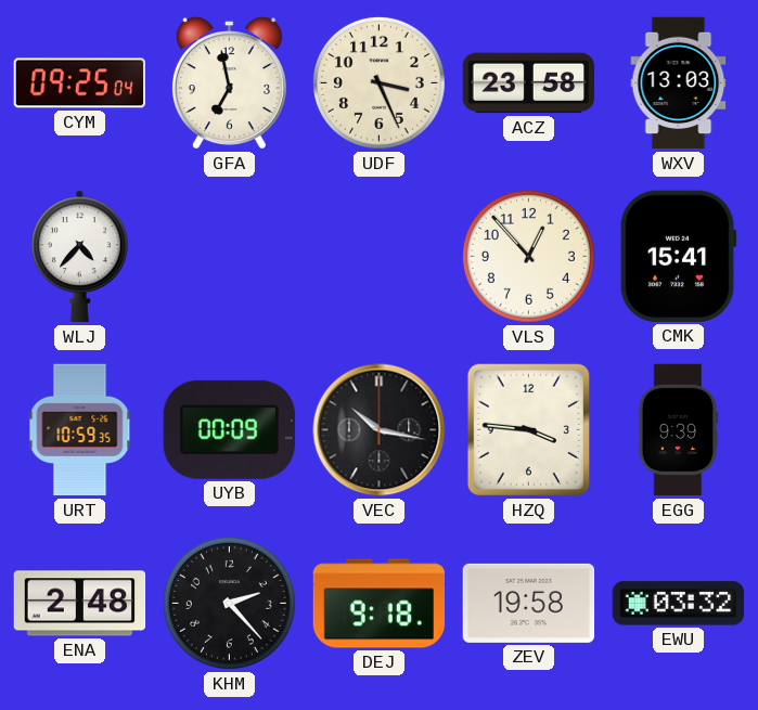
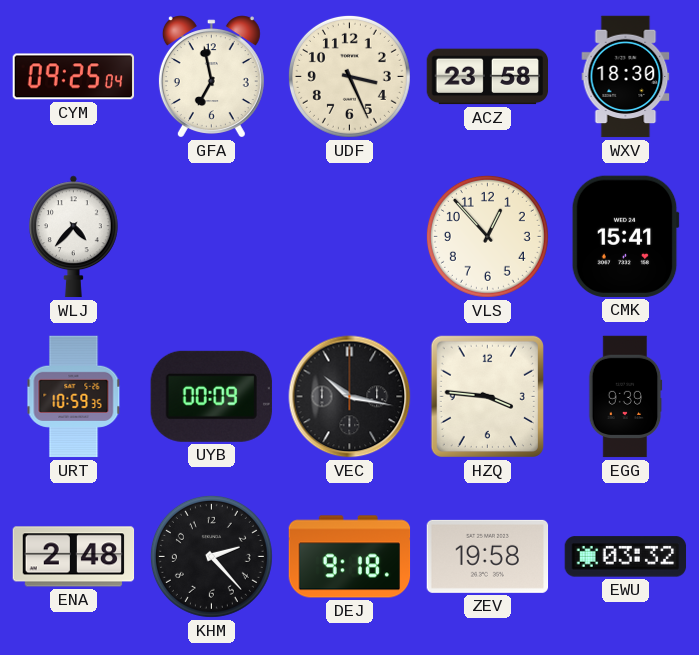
WXV: 13:03 -> 18:30
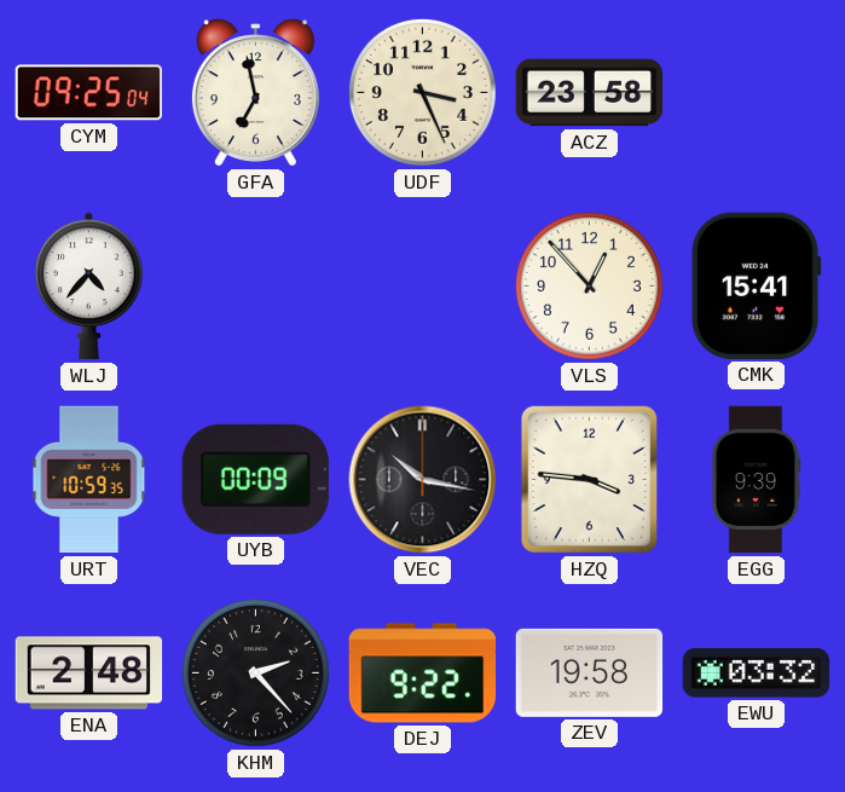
WXV: 18:30 -> none
DEJ: 9:18 -> 9:22
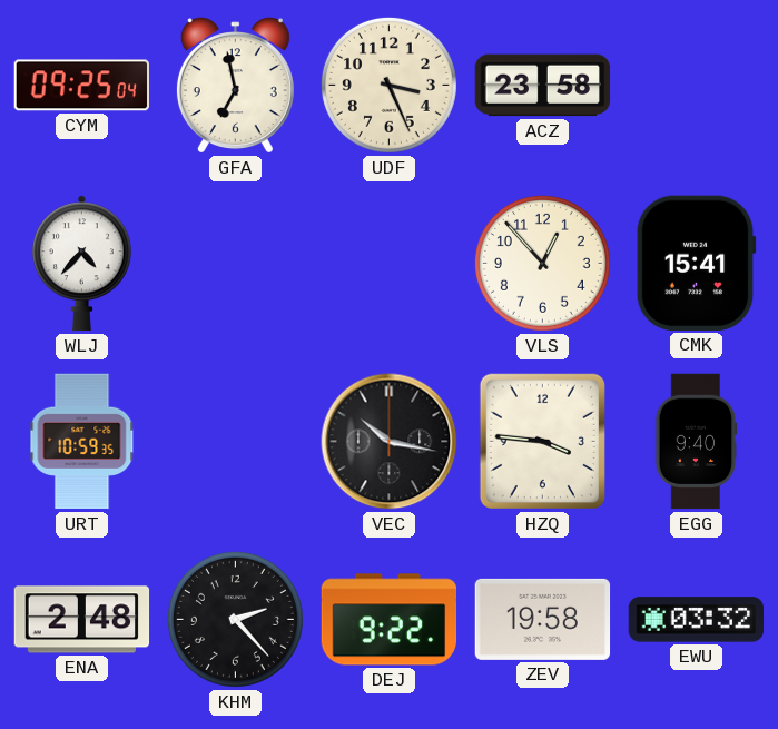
UYB: 00:09 -> none
EGG: 9:39 -> 9:40
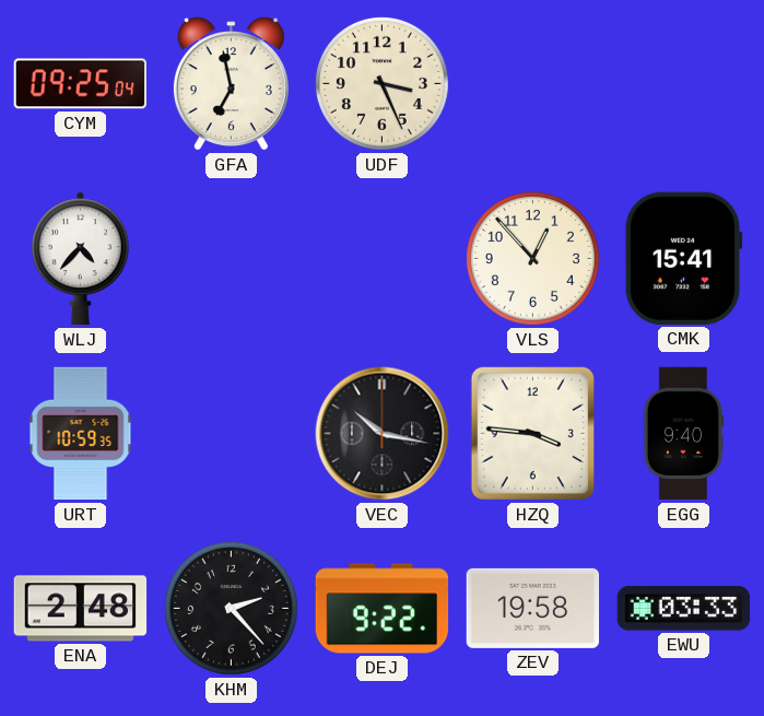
ACZ: 23:58 -> none
EWU: 03:32 -> 03:33
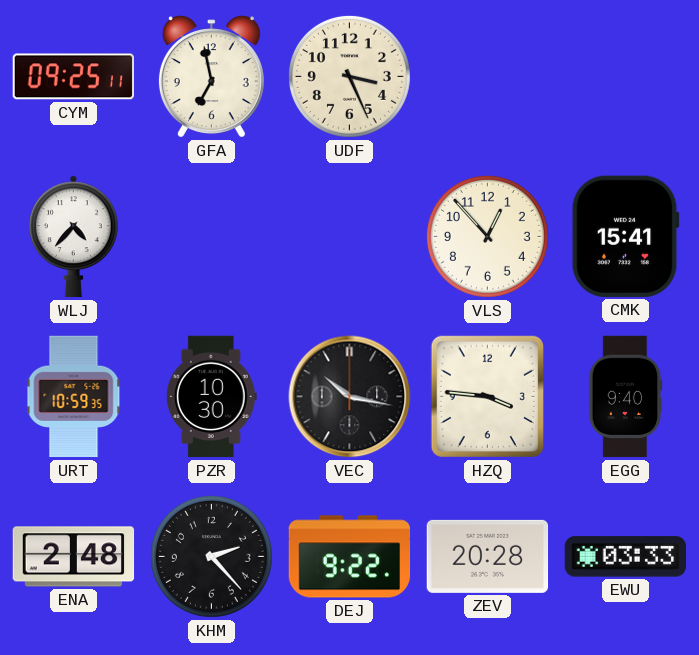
CYM: 09:25:04 -> 09:25:11
PZR: none -> 10:30
ZEV: 19:58 -> 20:28
